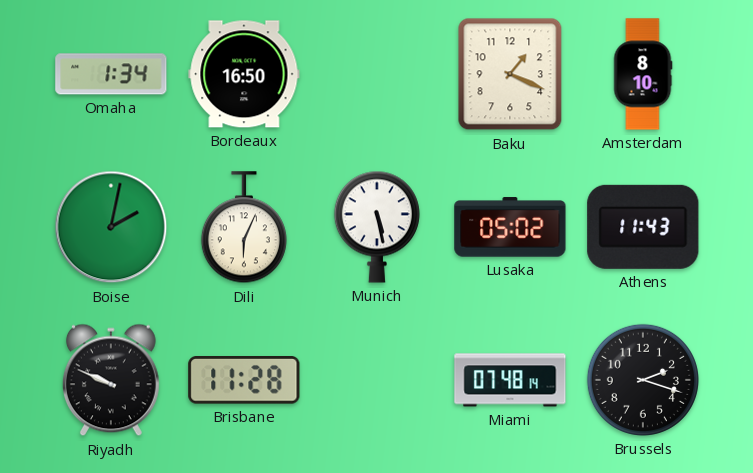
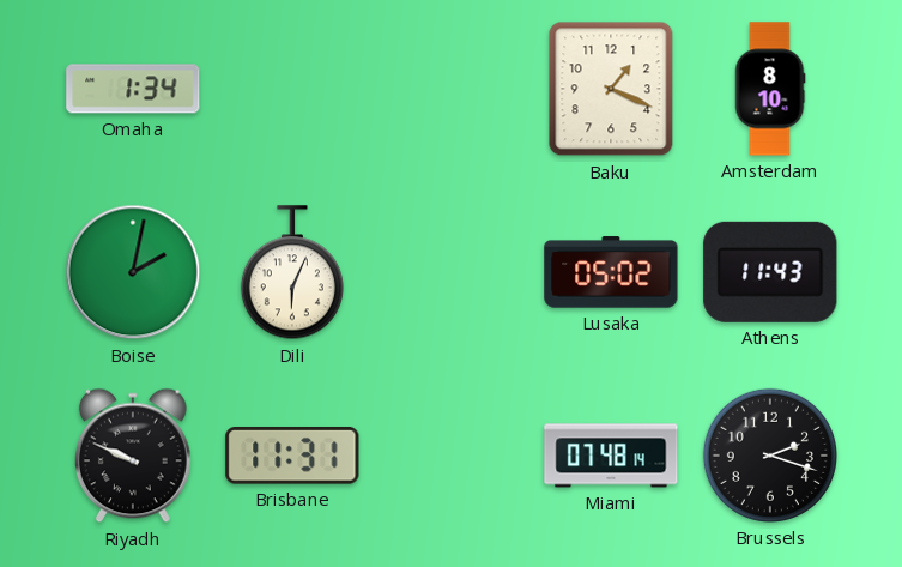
Bordeaux: 16:50 -> none
Munich: 5:28 -> none
Brisbane: 11:28 -> 11:31
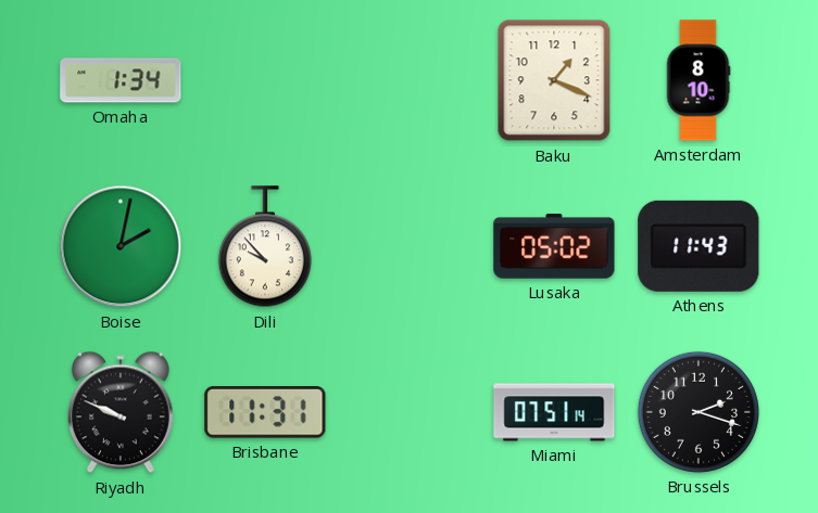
Dili: 6:04 -> 9:53
Miami: 07:48 -> 07:51
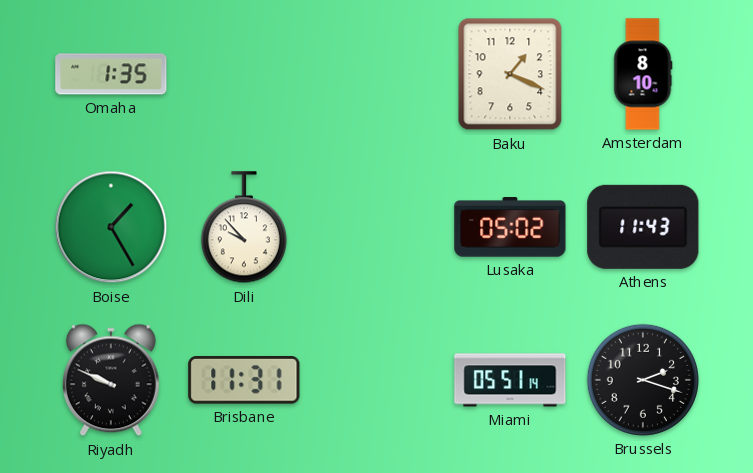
Omaha: 1:34 -> 1:35
Boise: 2:02 -> 1:25
Miami: 07:51 -> 05:51
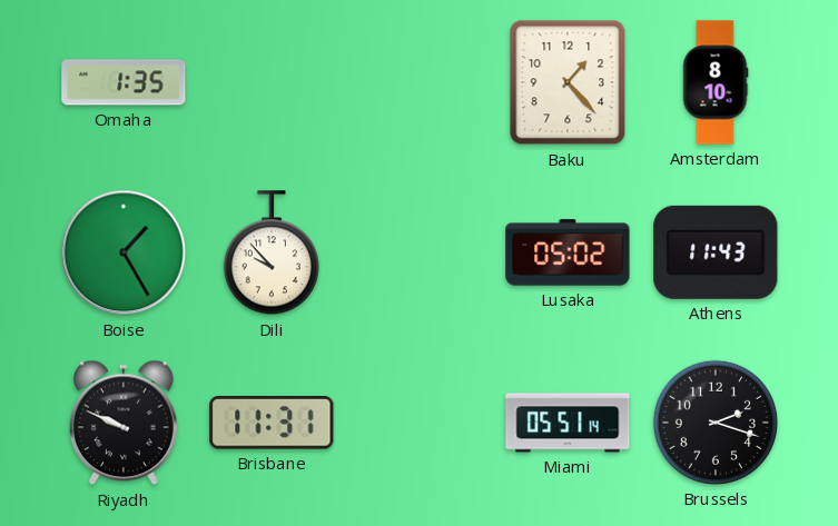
Baku: 1:19 -> 1:23
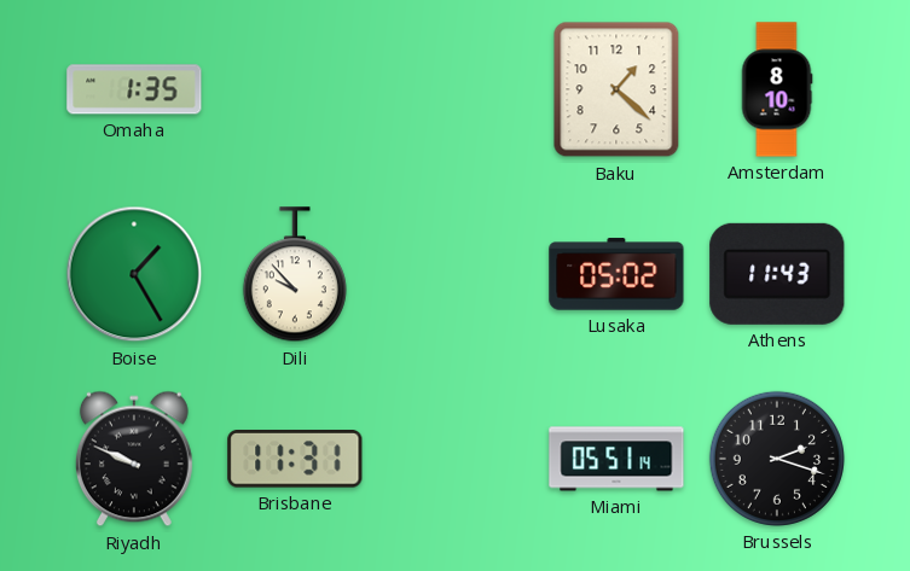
Baku: 1:23 -> 1:22
